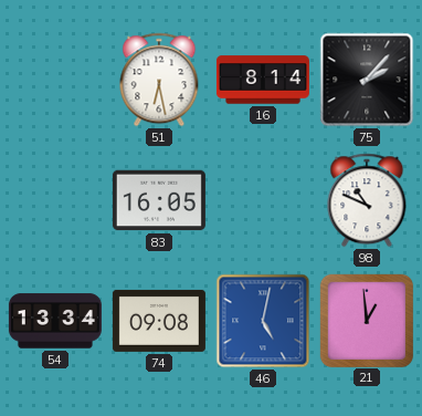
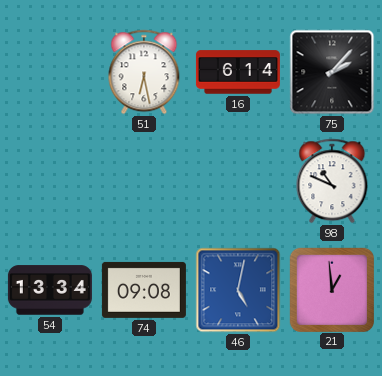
16: 8:14 -> 6:14
83: 16:05 -> none
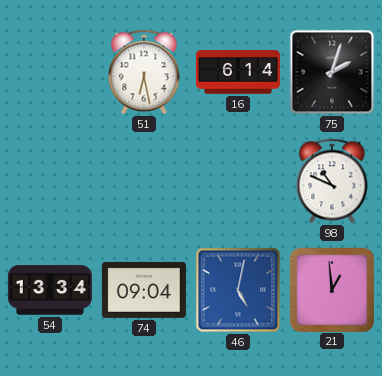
75: 2:07 -> 2:03
74: 09:08 -> 09:04
